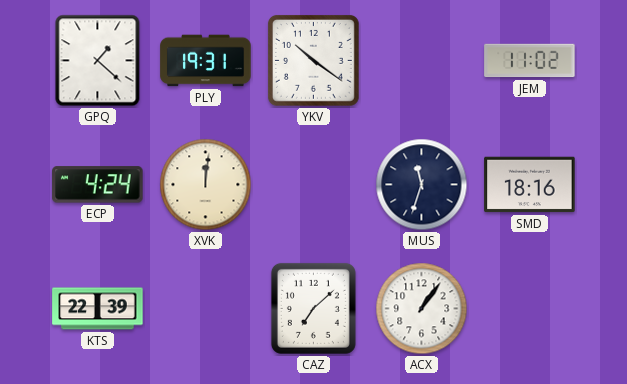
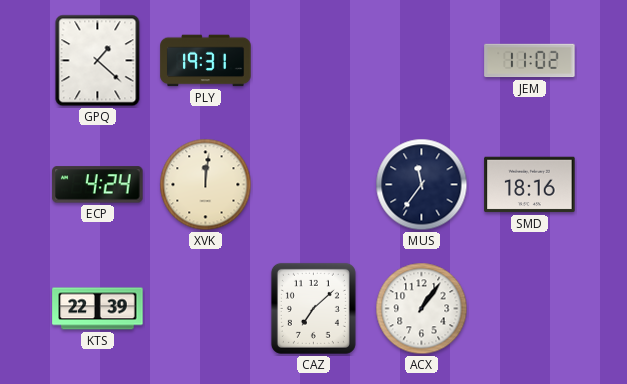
YKV: 10:21 -> none
MUS: 11:33 -> 11:36
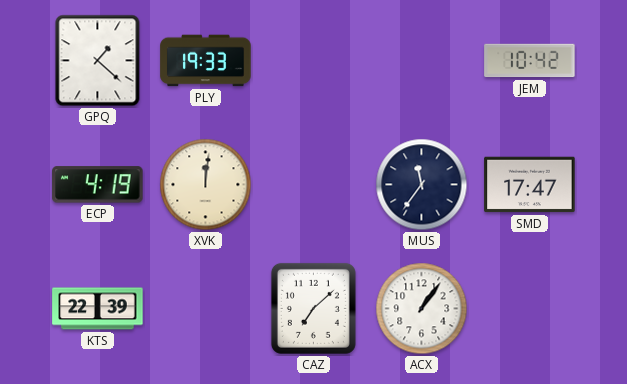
PLY: 19:31 -> 19:33
JEM: 11:02 -> 10:42
ECP: 4:24 -> 4:19
SMD: 18:16 -> 17:47
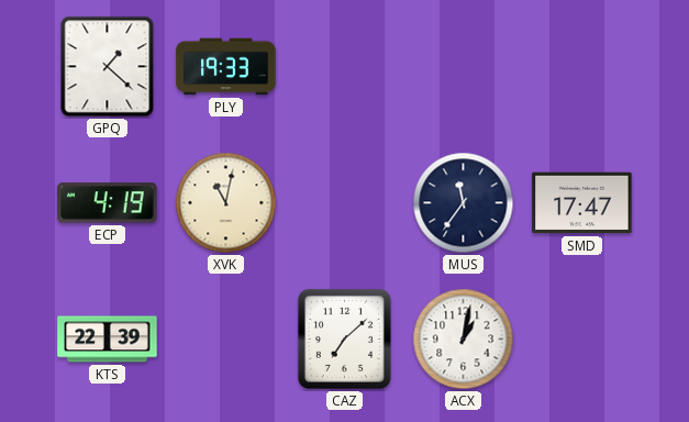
JEM: 10:42 -> none
XVK: 12:01 -> 11:02
ACX: 1:06 -> 1:02
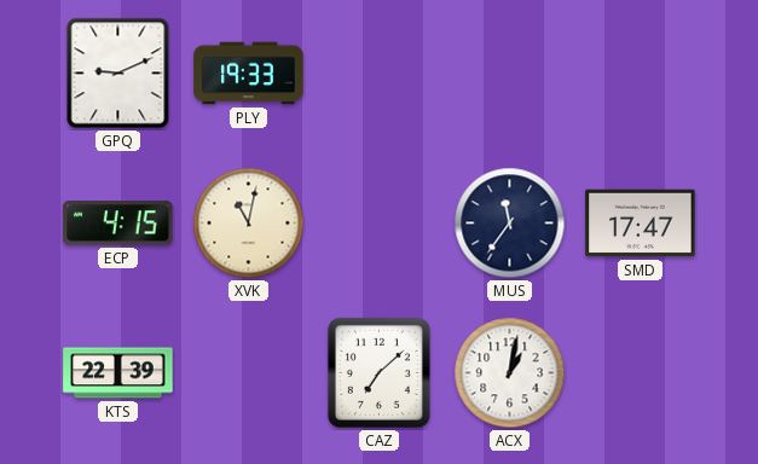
GPQ: 1:22 -> 9:11
ECP: 4:19 -> 4:15
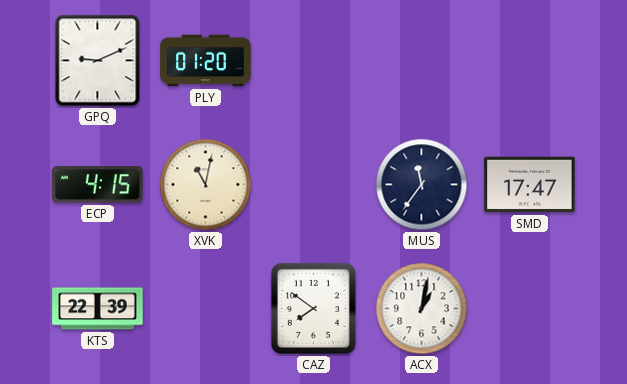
PLY: 19:33 -> 01:20
CAZ: 7:08 -> 7:51
